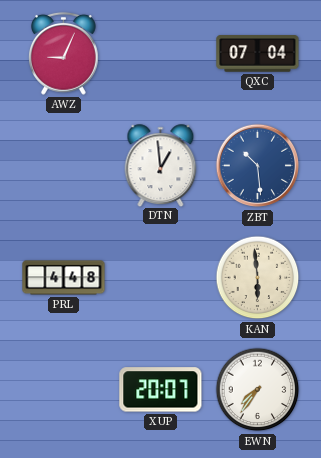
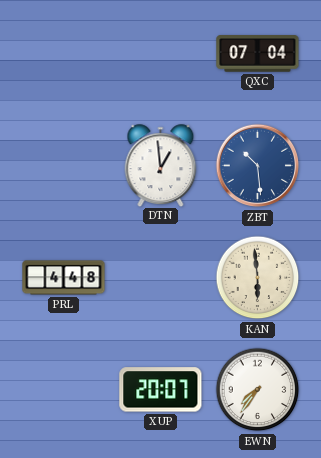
AWZ: 9:04 -> none
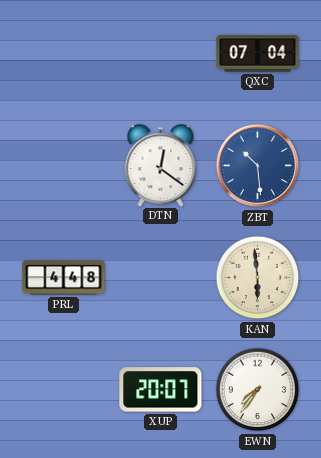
DTN: 12:59 -> 12:21
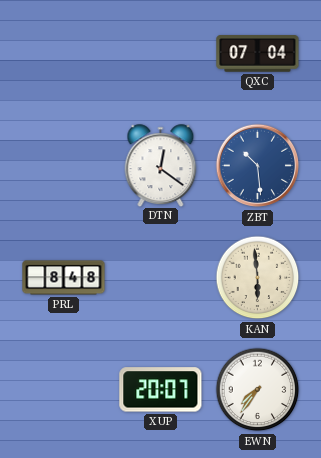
PRL: 4:48 -> 8:48
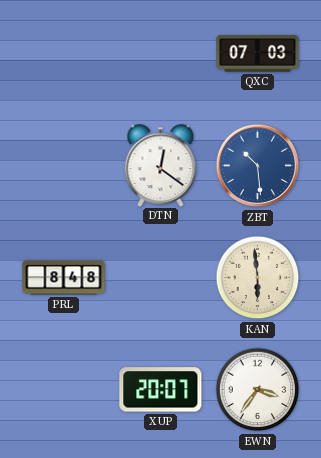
QXC: 07:04 -> 07:03
EWN: 7:36 -> 3:36
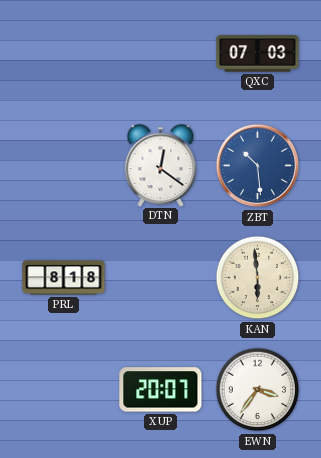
PRL: 8:48 -> 8:18
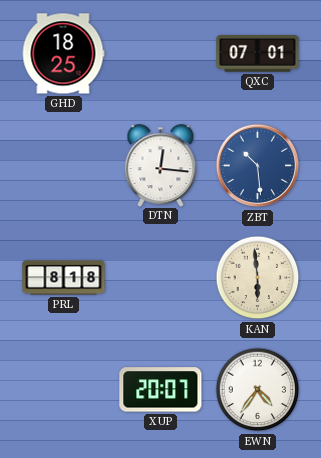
GHD: none -> 18:25
QXC: 07:03 -> 07:01
DTN: 12:21 -> 12:16
EWN: 3:36 -> 4:36
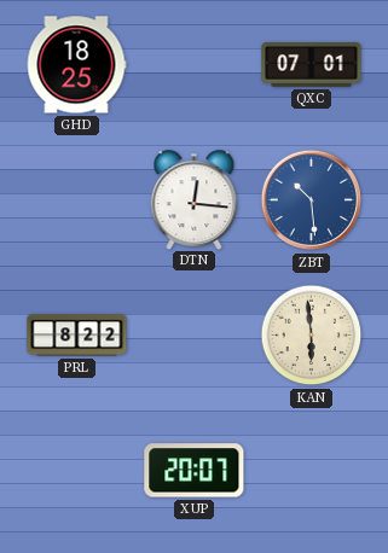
PRL: 8:18 -> 8:22
EWN: 4:36 -> none
